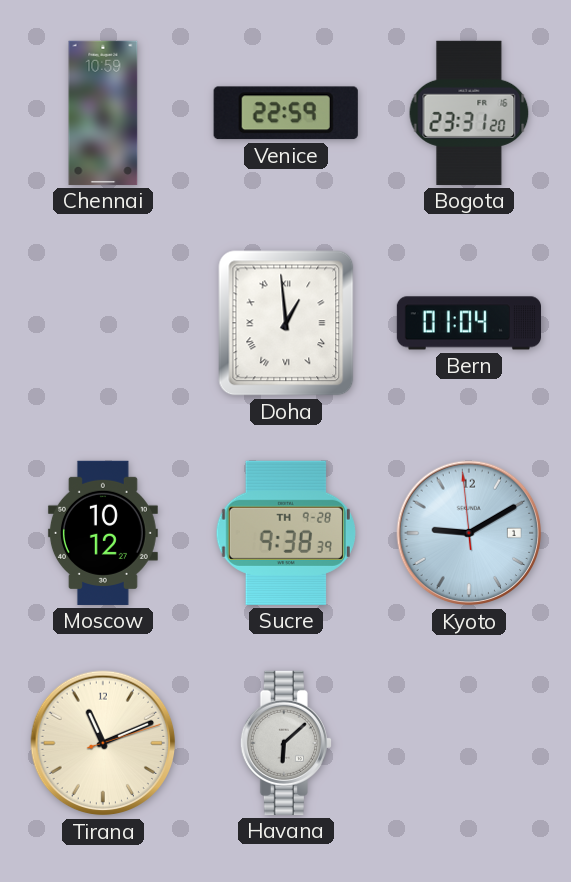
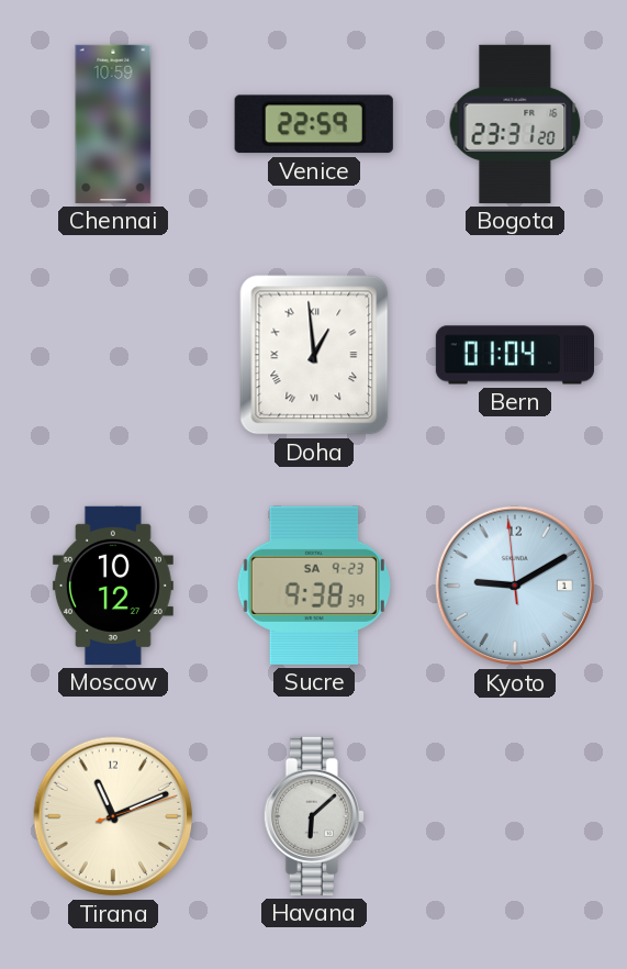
Sucre date: TH 9-28 -> SA 9-23
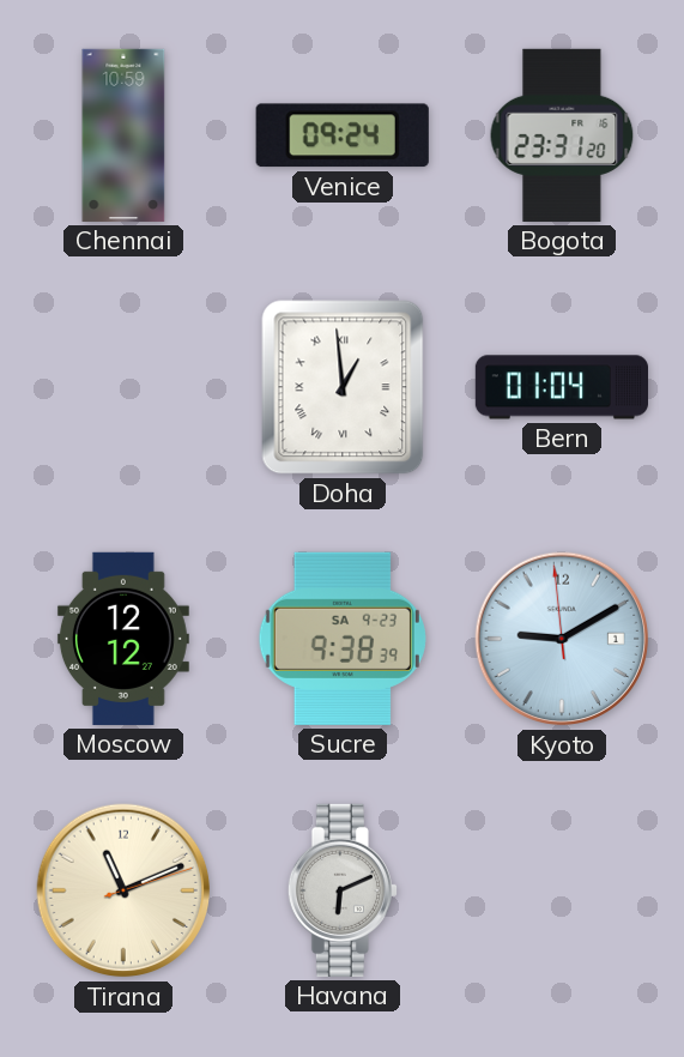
Venice: 22:59 -> 09:24
Moscow: 10:12 -> 12:12
Havana: 6:08 -> 6:11
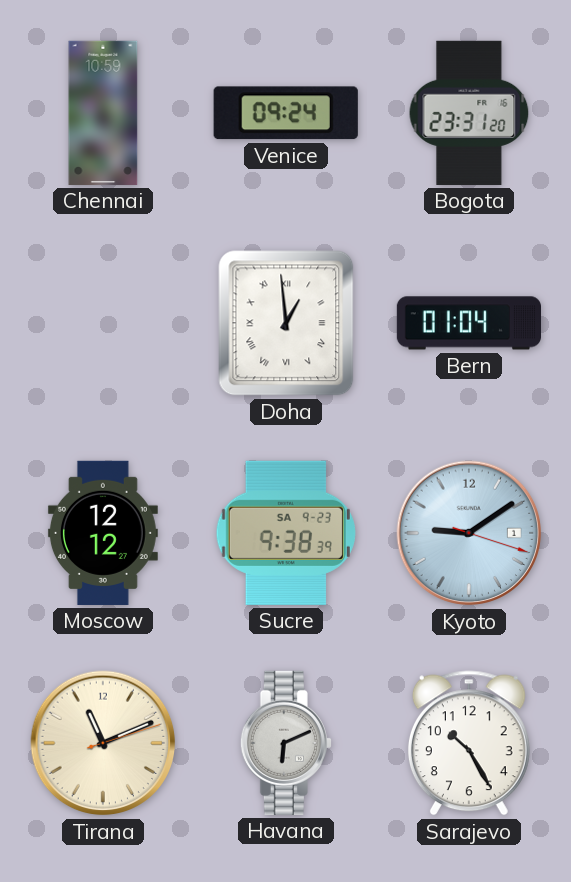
Kyoto: 9:09:59 -> 9:09:18
Sarajevo: none -> 10:25
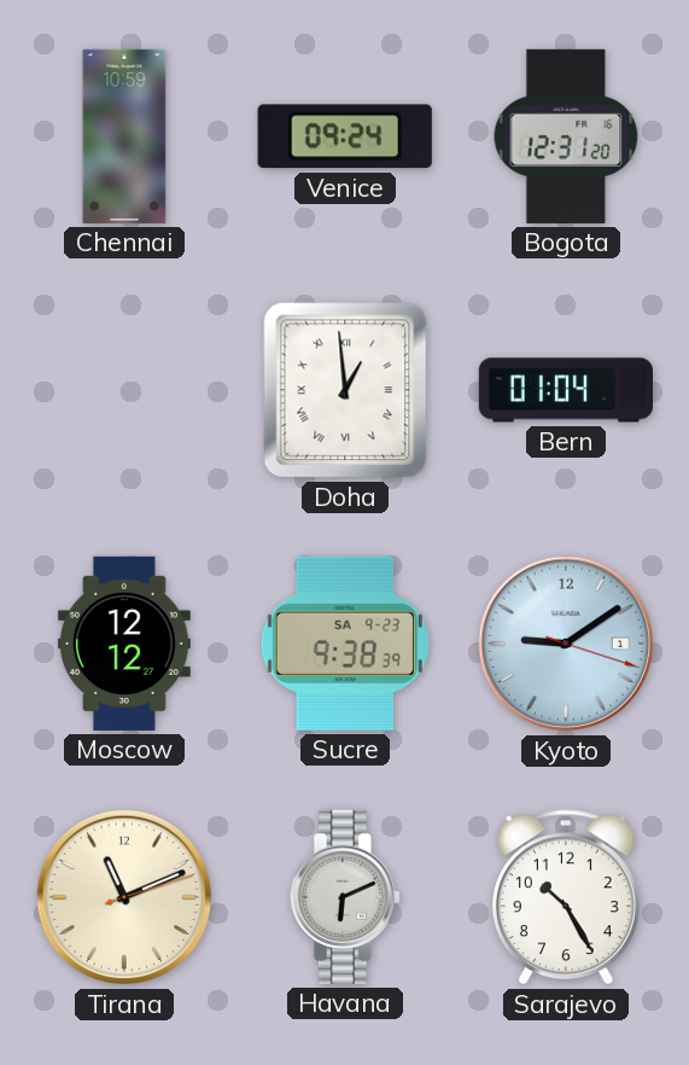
Bogota: 23:31 -> 12:31
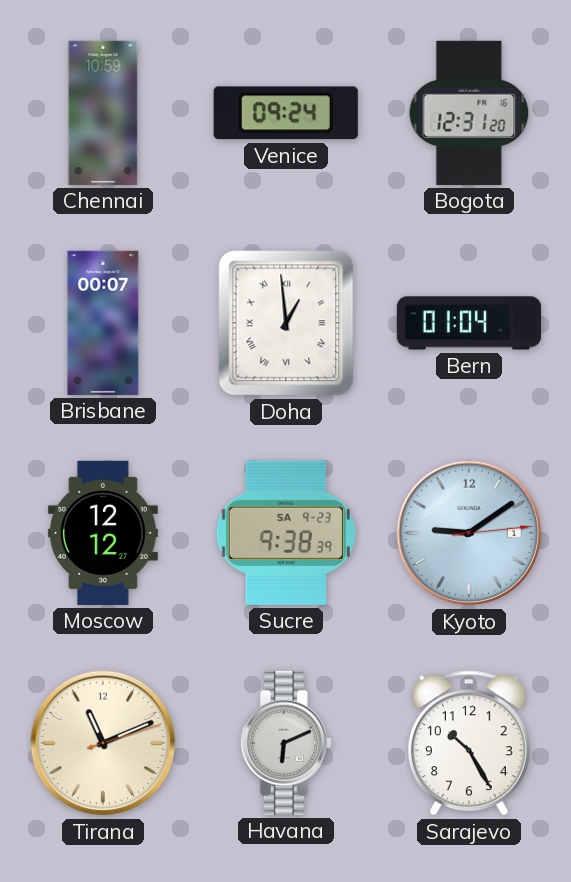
Brisbane: none -> 00:07
Kyoto: 9:09:18 -> 9:09:14
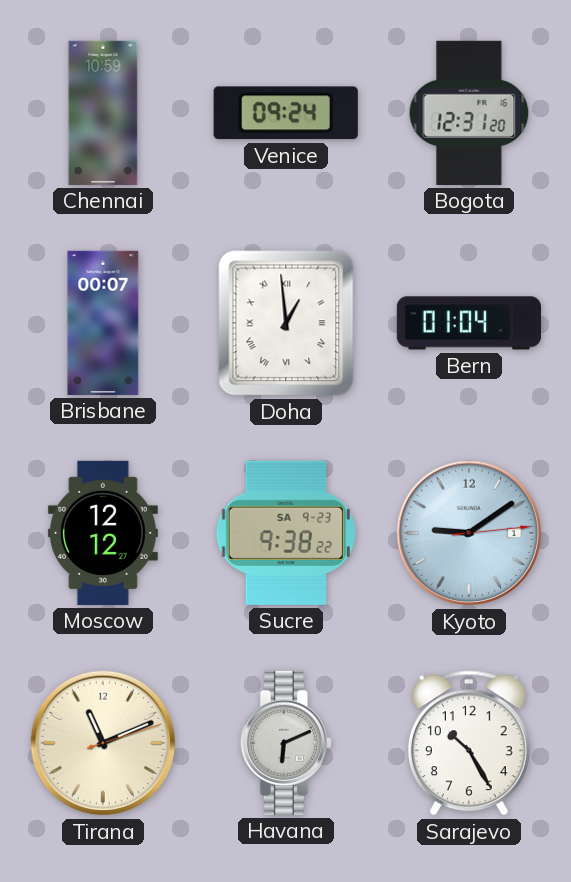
Sucre: 9:38:39 -> 9:38:22
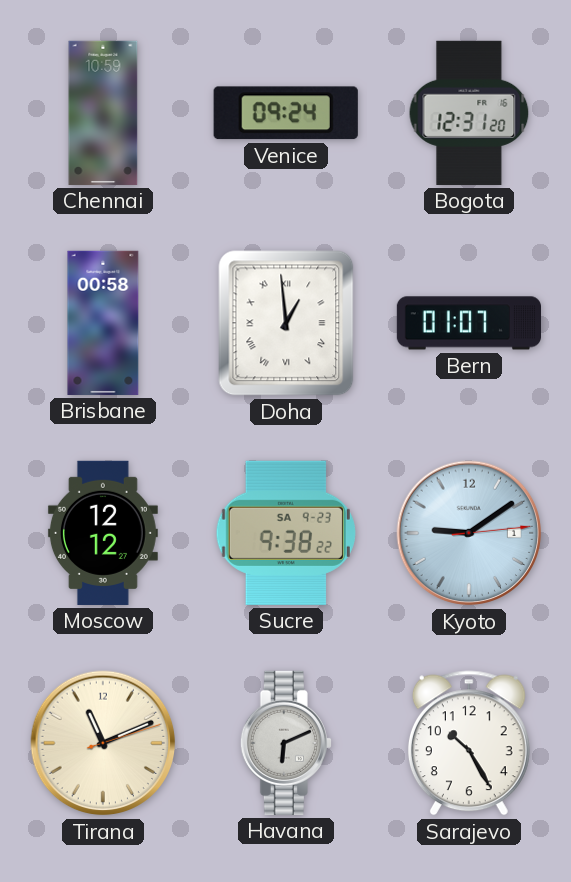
Brisbane: 00:07 -> 00:58
Bern: 01:04 -> 01:07
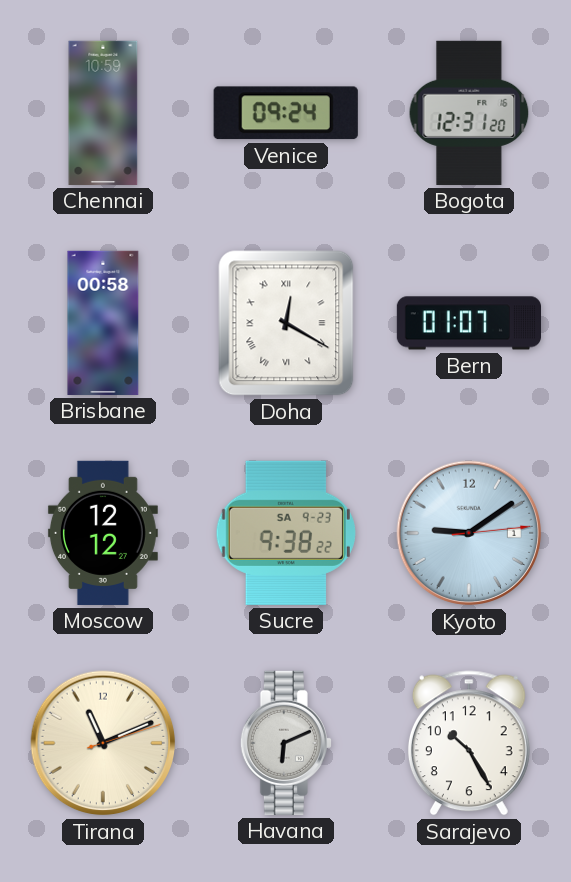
Doha: 12:59 -> 12:20
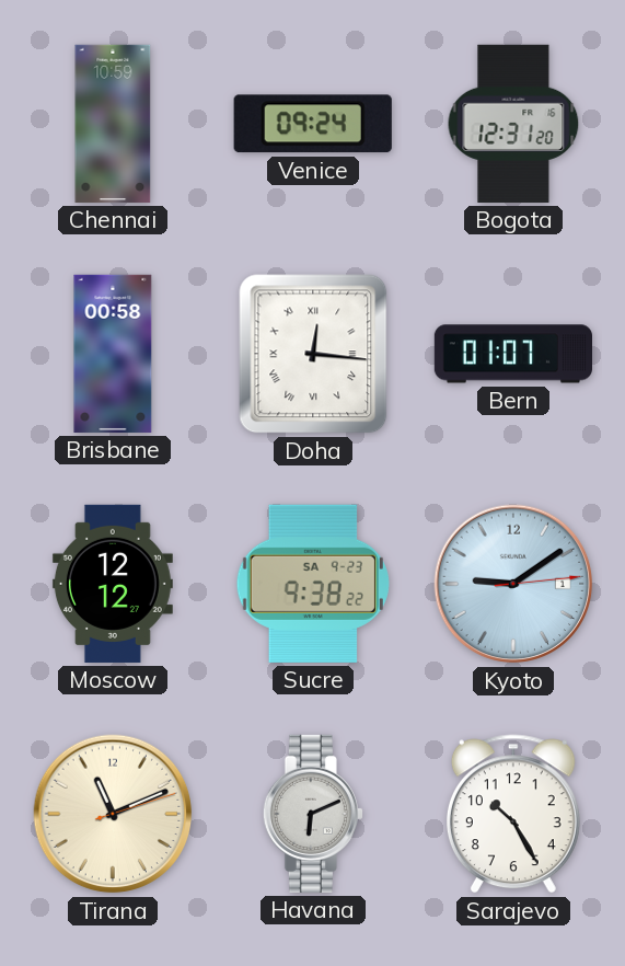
Doha: 12:20 -> 12:16
